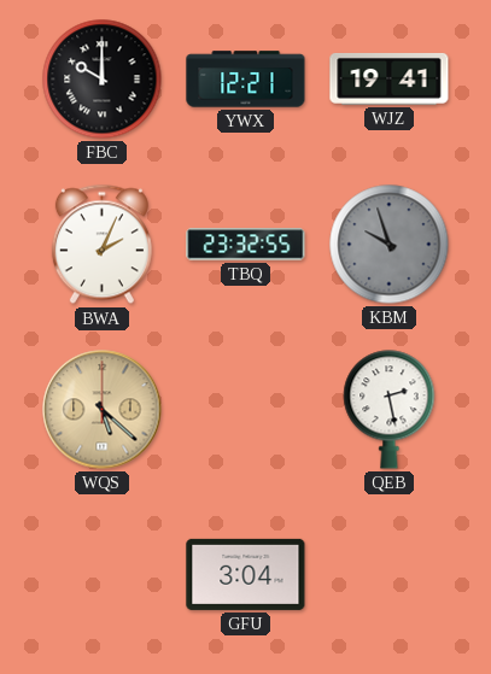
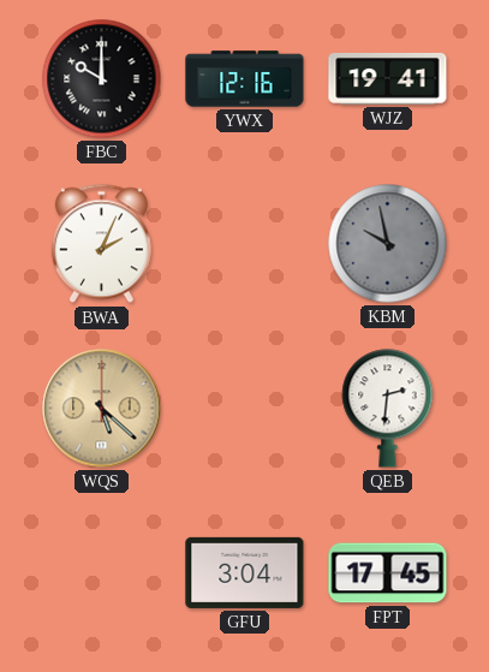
YWX: 12:21 -> 12:16
TBQ: 23:32 -> none
KBM: 9:57 -> 9:58
QEB: 2:28 -> 2:31
FPT: none -> 17:45
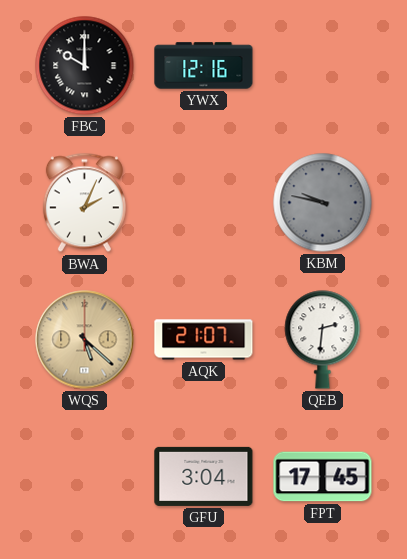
WJZ: 19:41 -> none
KBM: 9:58 -> 9:47
AQK: none -> 21:07
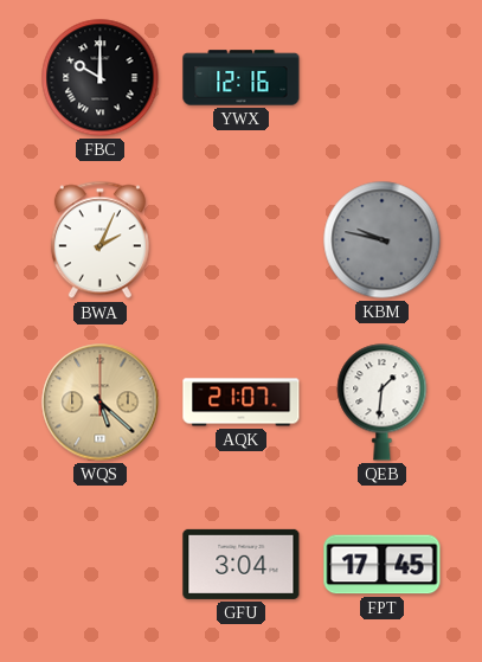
QEB: 2:31 -> 1:31
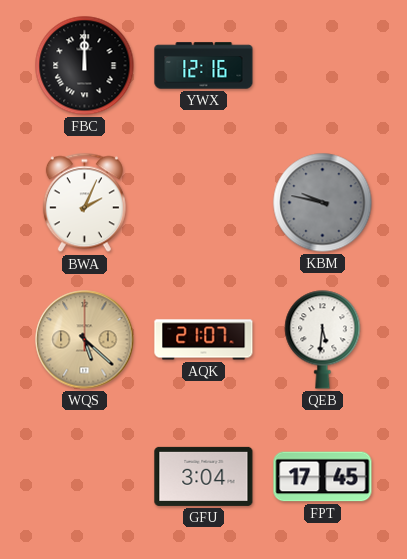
FBC: 10:00 -> 12:00
QEB: 1:31 -> 5:31
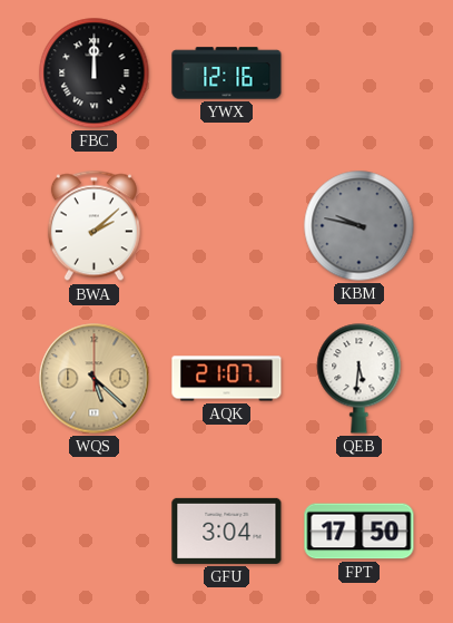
BWA: 2:04 -> 2:08
FPT: 17:45 -> 17:50
